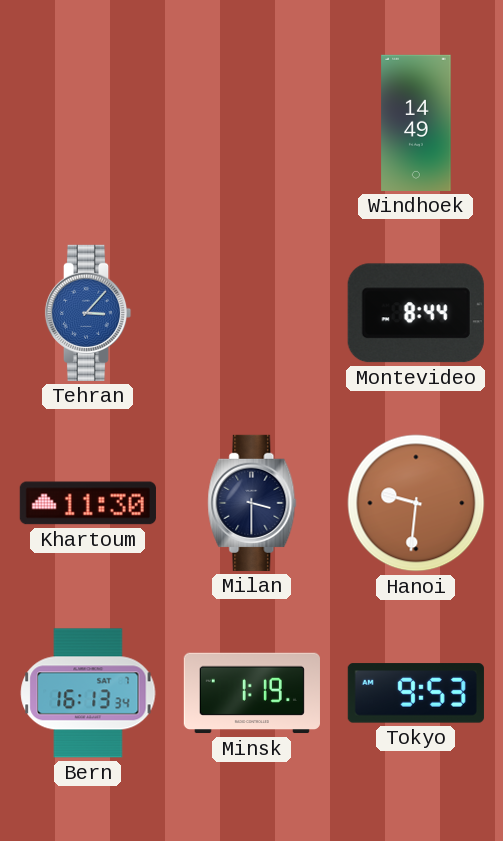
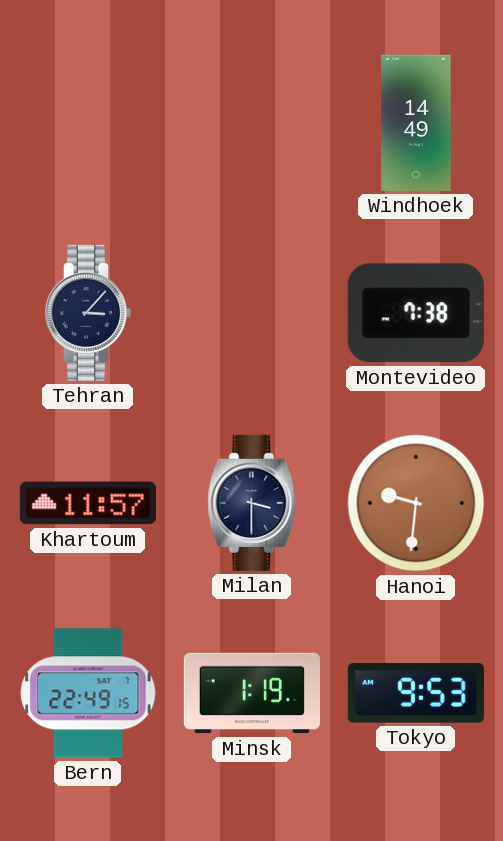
Tehran dial: blue -> navy
Montevideo: 8:44 -> 7:38
Khartoum: 11:30 -> 11:57
Bern: 16:13 -> 22:49
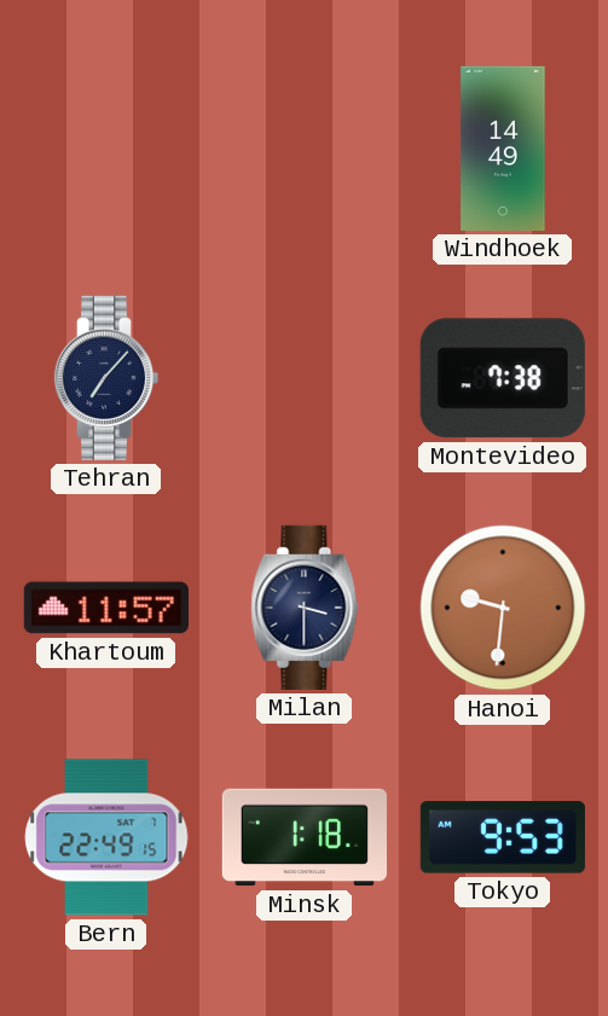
Tehran: 3:07 -> 7:07
Minsk: 1:19 -> 1:18
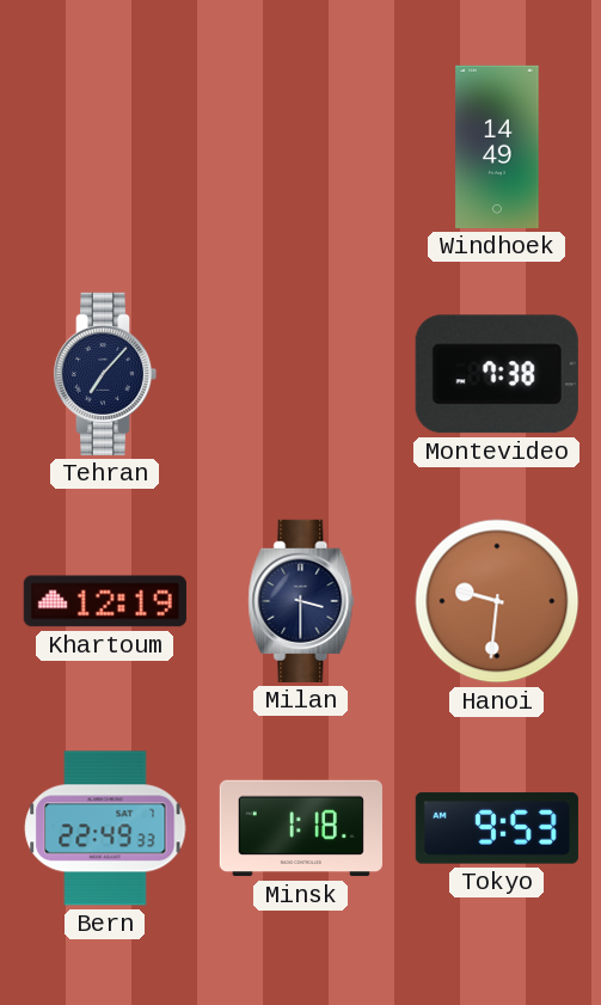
Khartoum: 11:57 -> 12:19
Bern: 22:49:15 -> 22:49:33
